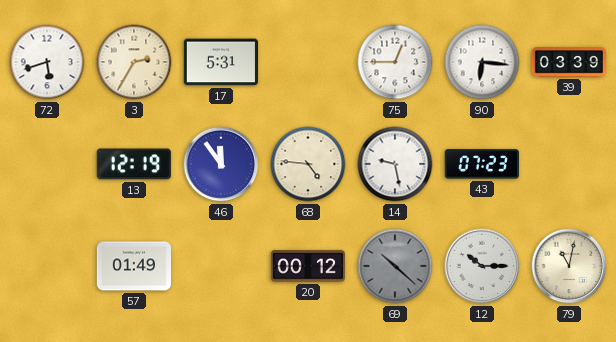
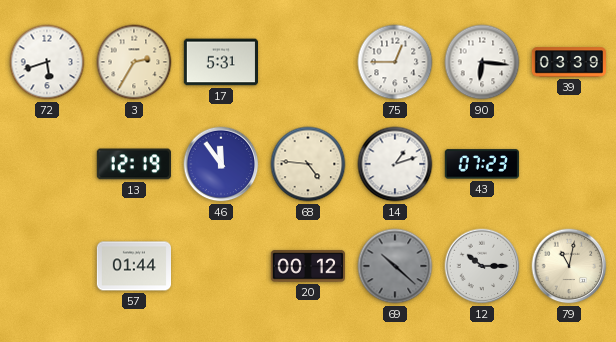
14: 9:28 -> 1:12
57: 01:49 -> 01:44
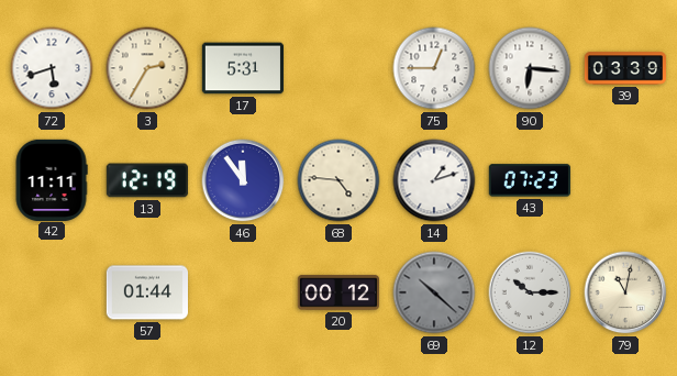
42: none -> 11:11
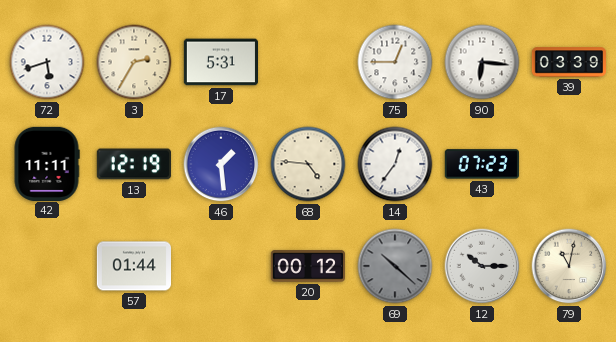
46: 11:54 -> 1:29
14: 1:12 -> 12:36
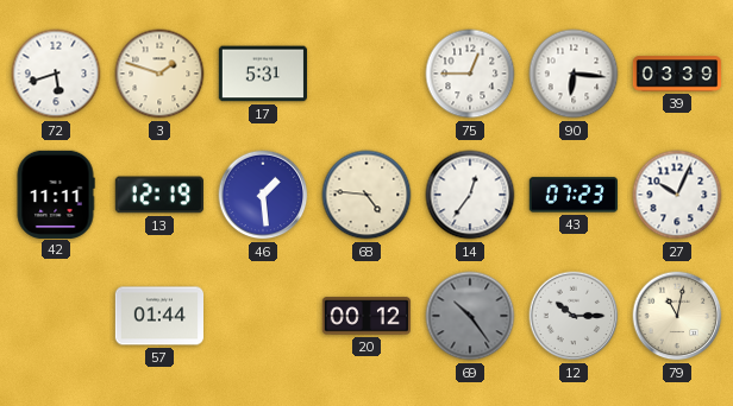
3: 2:35 -> 1:48
27: none -> 10:04
69: 10:22 -> 10:24
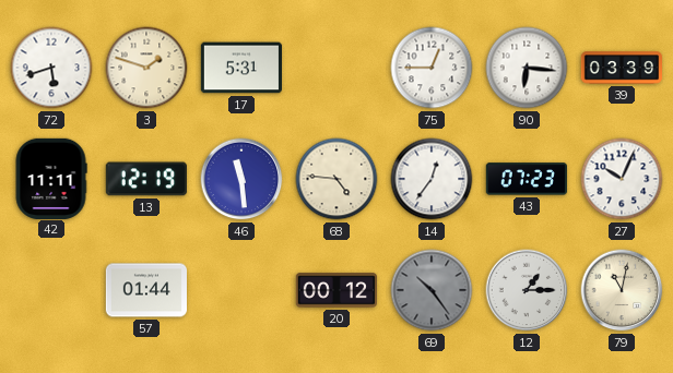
46: 1:29 -> 11:29
12: 10:15 -> 1:15
